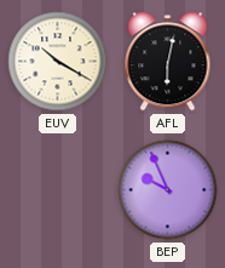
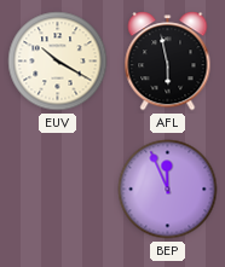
AFL: 6:02 -> 5:58
BEP: 9:56 -> 11:56
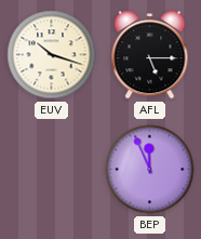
EUV: 10:20 -> 10:18
AFL: 5:58 -> 5:15
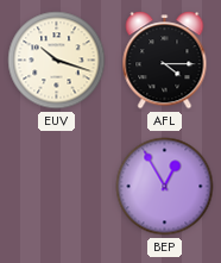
AFL: 5:15 -> 4:15
BEP: 11:56 -> 12:55
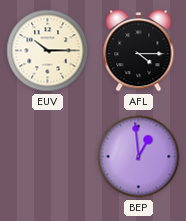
EUV: 10:18 -> 10:15
BEP: 12:55 -> 12:59
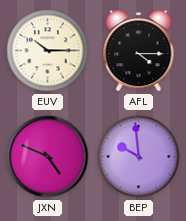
JXN: none -> 4:49
BEP: 12:59 -> 9:59
